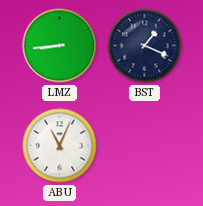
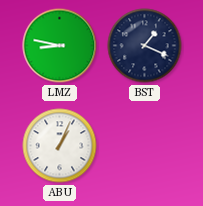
LMZ: 8:44 -> 8:47
ABU: 11:04 -> 1:04
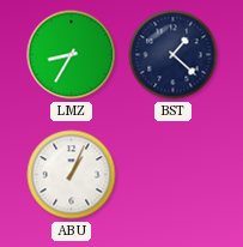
LMZ: 8:47 -> 8:35
BST: 1:19 -> 1:22
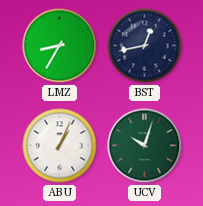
BST: 1:22 -> 12:43
UCV: none -> 10:03
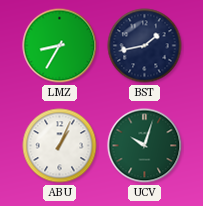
BST: 12:43 -> 1:43
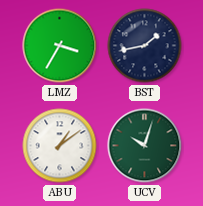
LMZ: 8:35 -> 3:35
ABU: 1:04 -> 1:09
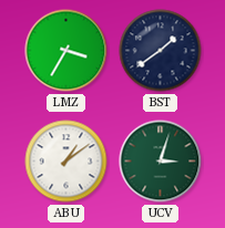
BST: 1:43 -> 1:39
UCV: 10:03 -> 3:03
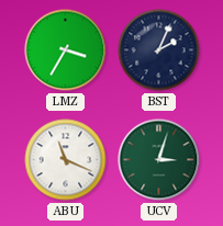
BST: 1:39 -> 2:04
ABU: 1:09 -> 11:19
